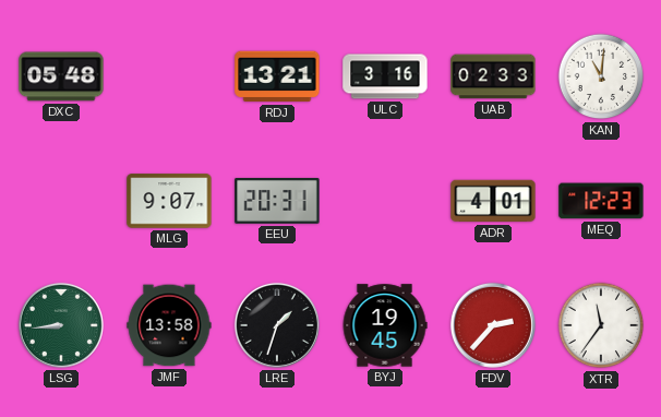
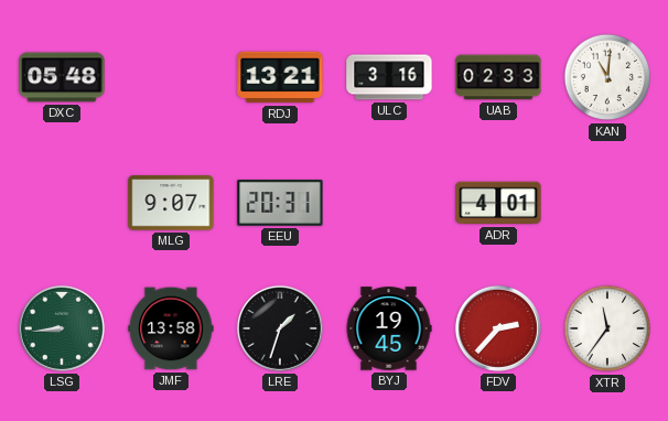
MEQ: 12:23 -> none
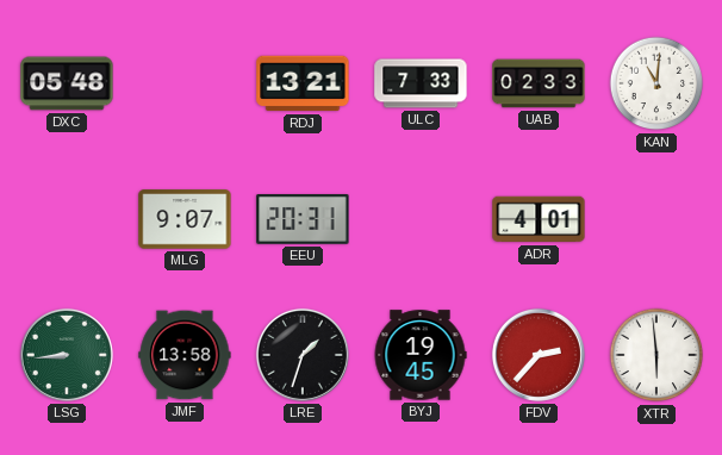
ULC: 3:16 -> 7:33
XTR: 11:36 -> 5:59
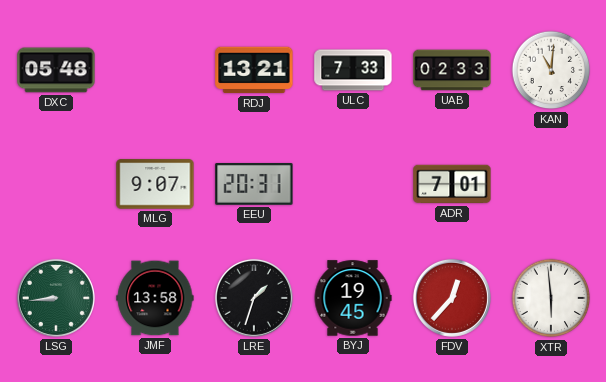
ADR: 4:01 -> 7:01
FDV: 2:37 -> 12:37
